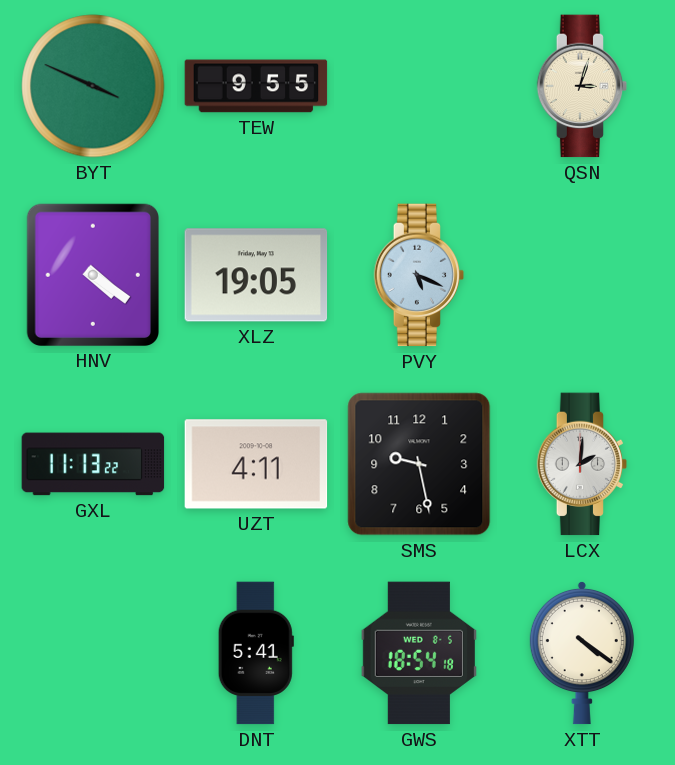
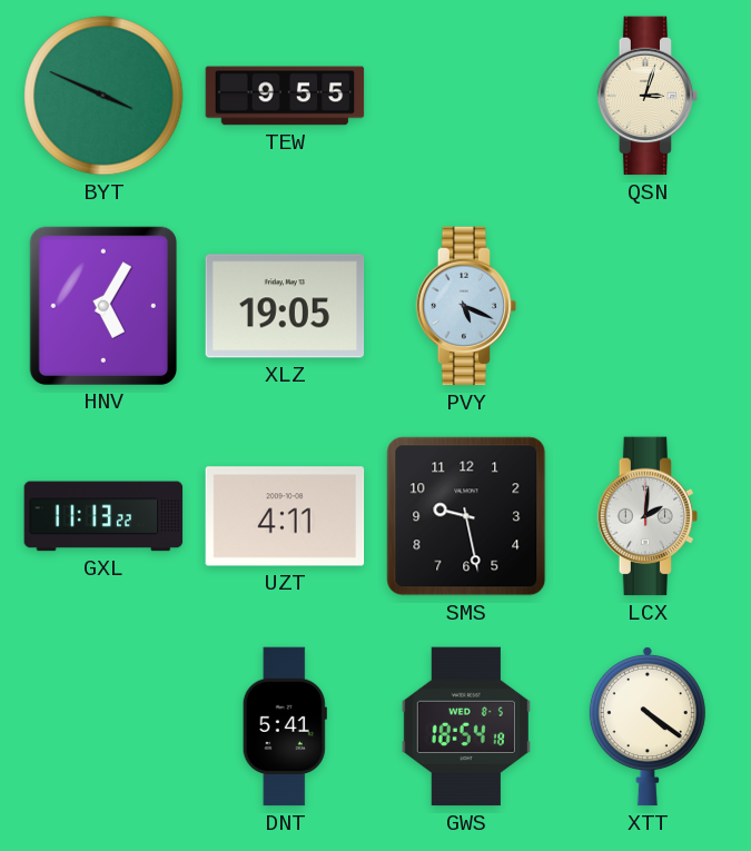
HNV: 4:21 -> 5:05
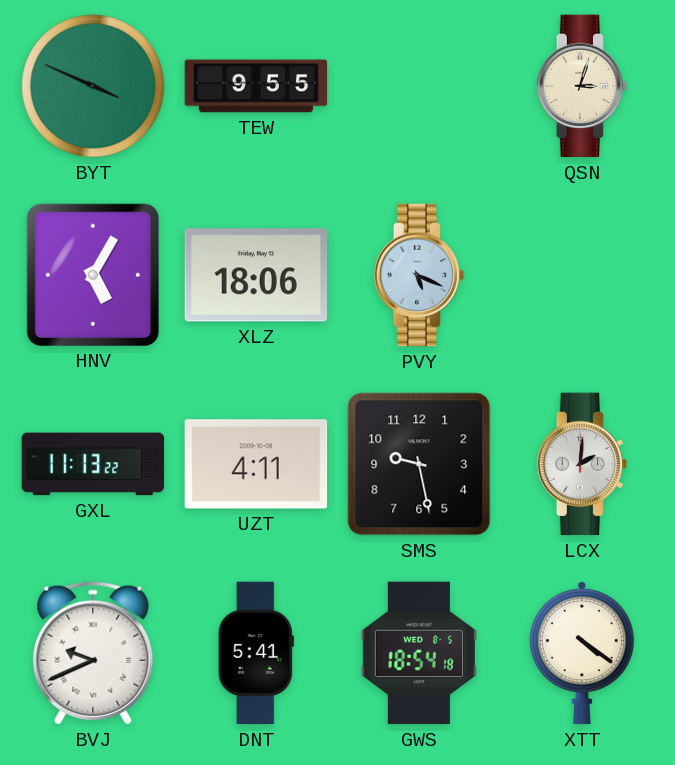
XLZ: 19:05 -> 18:06
BVJ: none -> 9:41
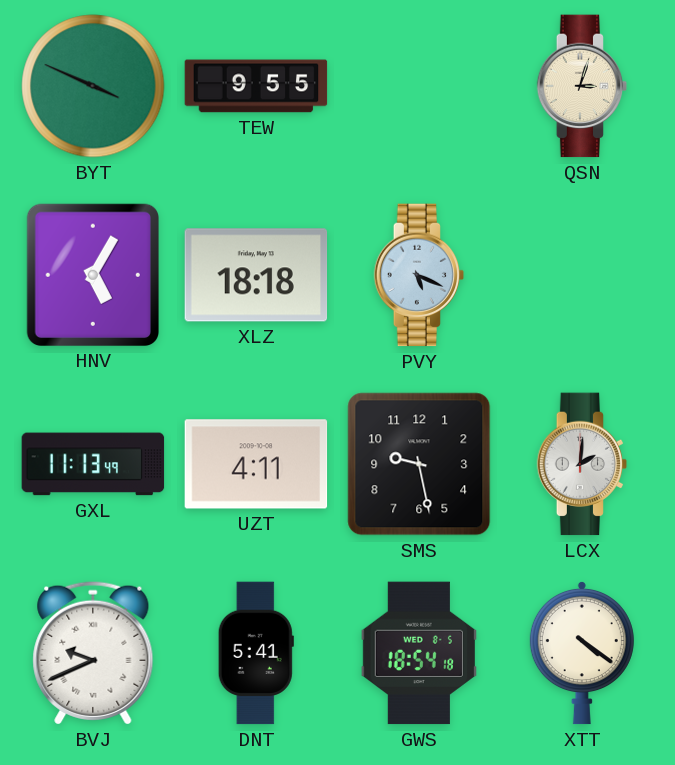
XLZ: 18:06 -> 18:18
GXL: 11:13:22 -> 11:13:49
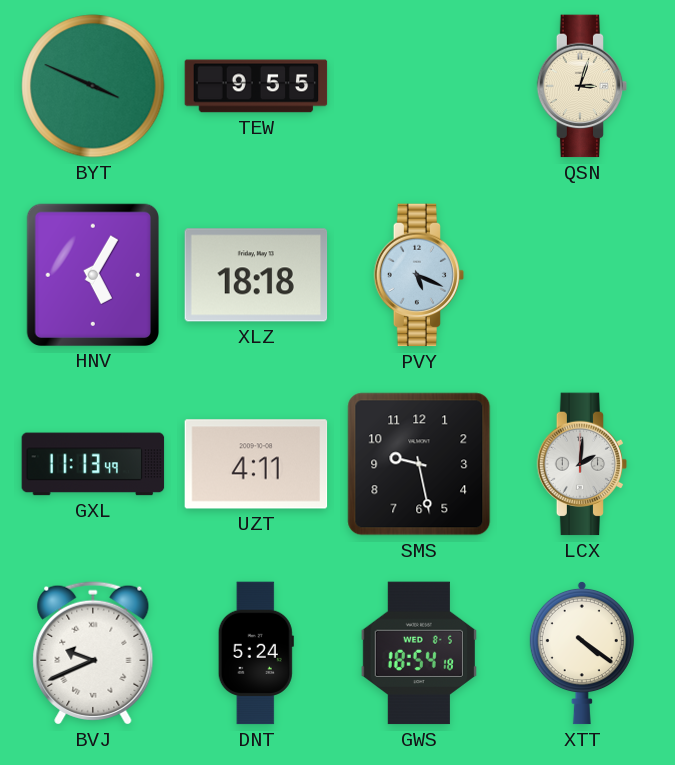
DNT: 5:41 -> 5:24
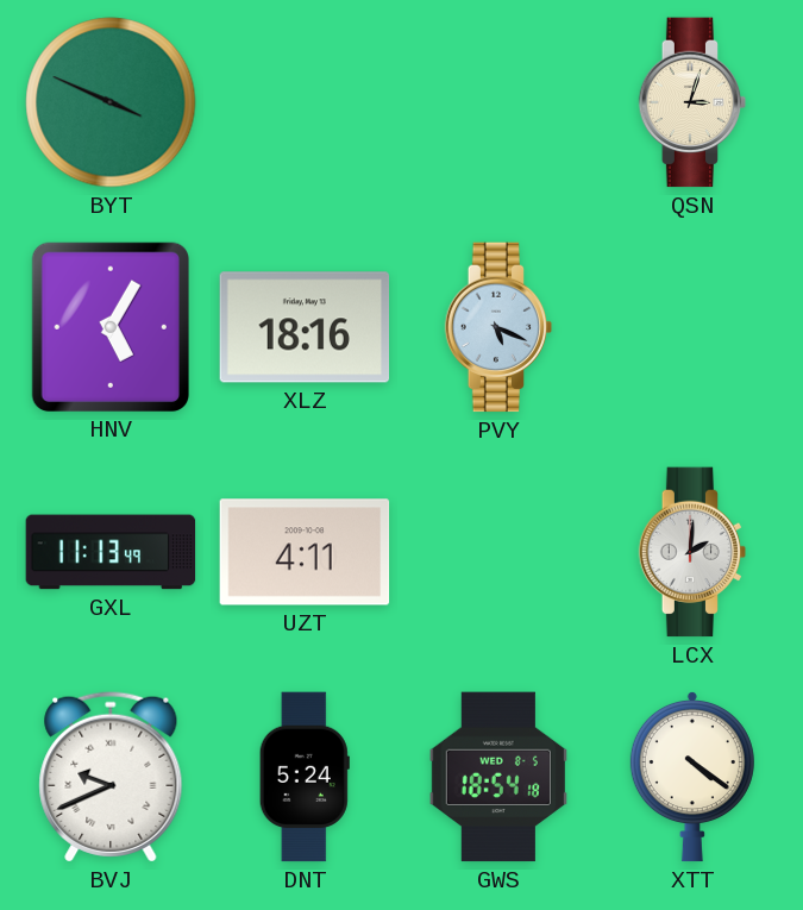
TEW: 9:55 -> none
XLZ: 18:18 -> 18:16
SMS: 9:28 -> none
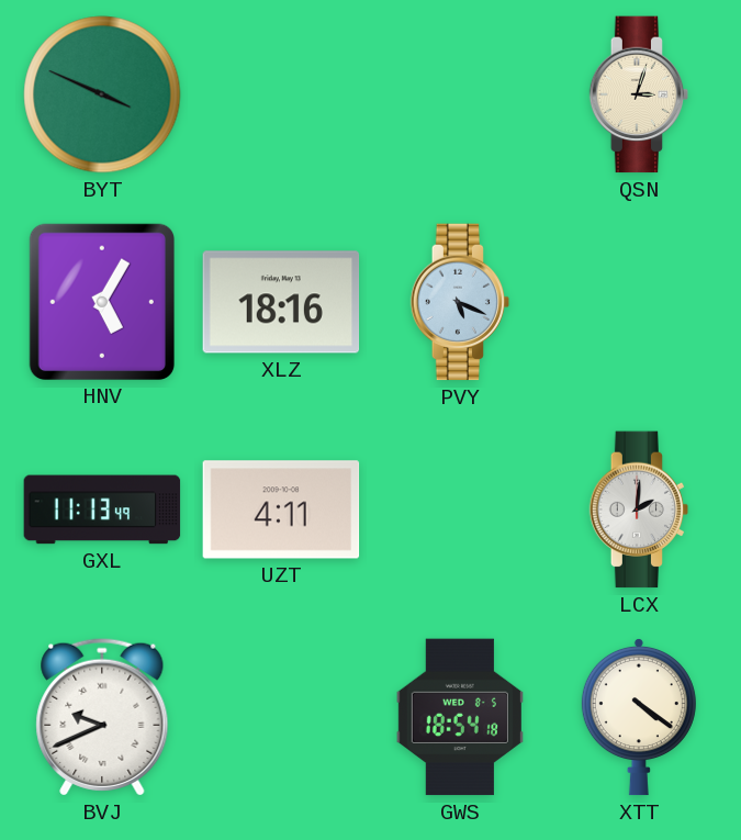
DNT: 5:24 -> none
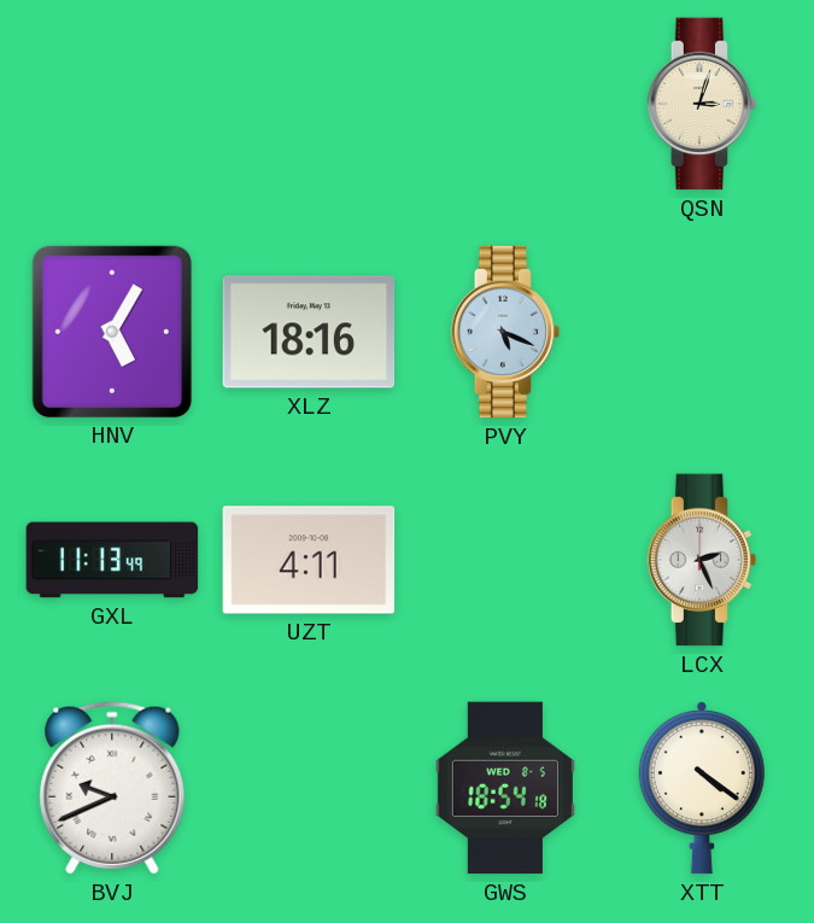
BYT: 3:49 -> none
LCX: 2:01 -> 2:26
